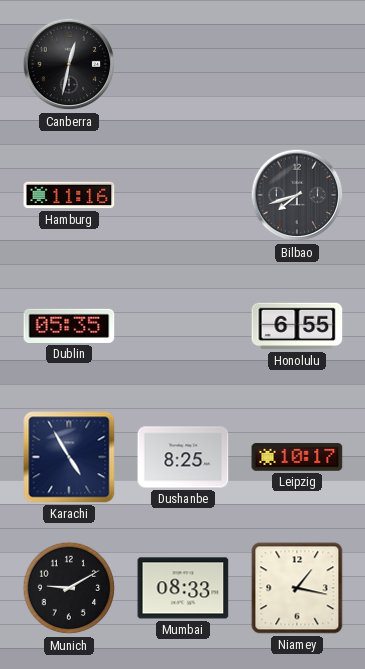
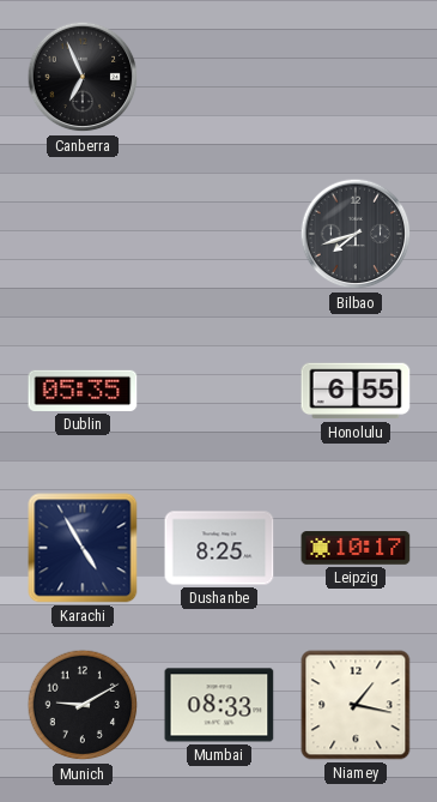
Canberra: 12:32 -> 6:56
Hamburg: 11:16 -> none
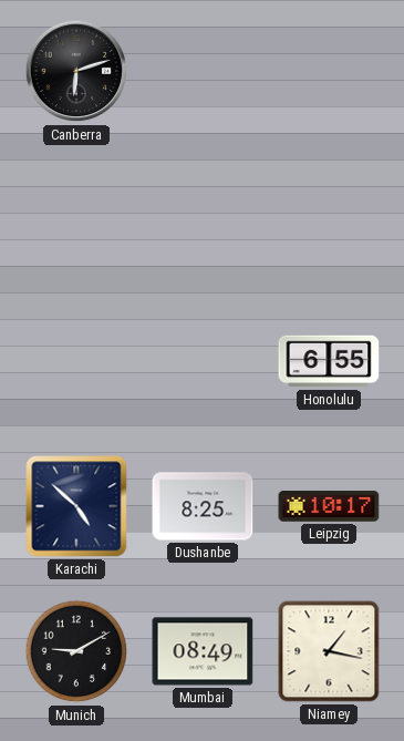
Canberra: 6:56 -> 6:12
Bilbao: 7:42 -> none
Dublin: 05:35 -> none
Karachi: 4:55 -> 4:52
Mumbai: 08:33 -> 08:49
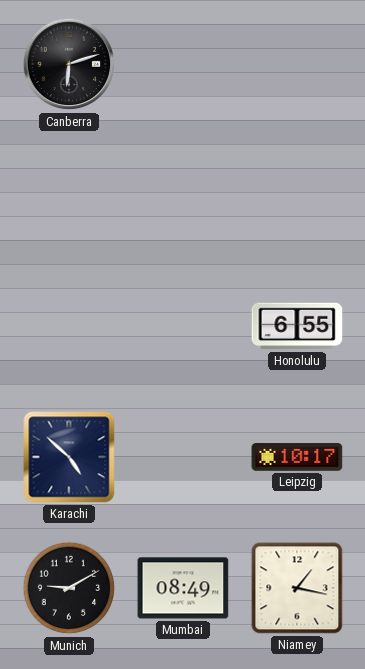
Dushanbe: 8:25 -> none
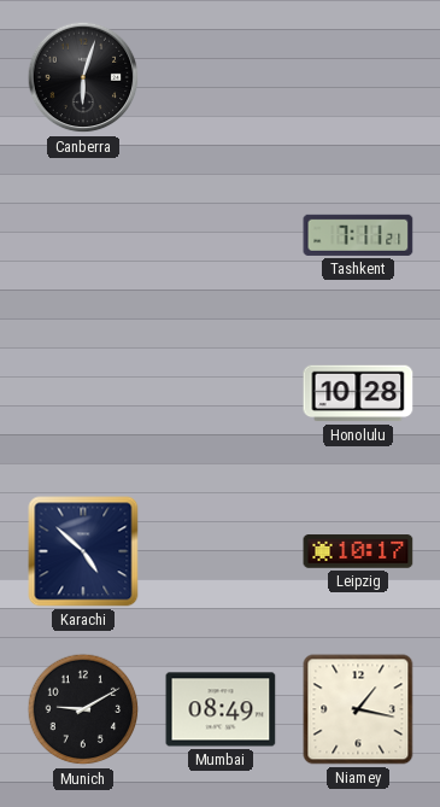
Canberra: 6:12 -> 6:03
Tashkent: none -> 7:11
Honolulu: 6:55 -> 10:28
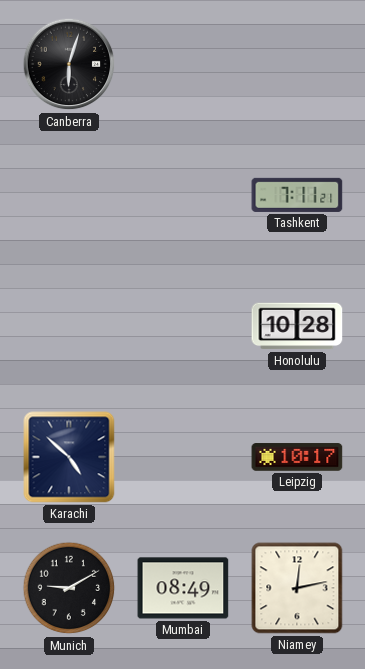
Niamey: 1:17 -> 12:13
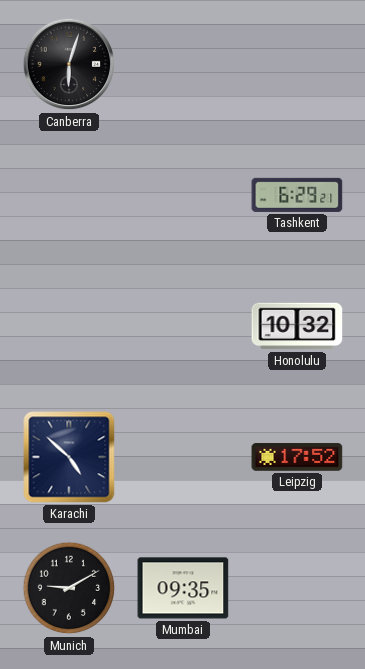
Tashkent: 7:11 -> 6:29
Honolulu: 10:28 -> 10:32
Leipzig: 10:17 -> 17:52
Mumbai: 08:49 -> 09:35
Niamey: 12:13 -> none
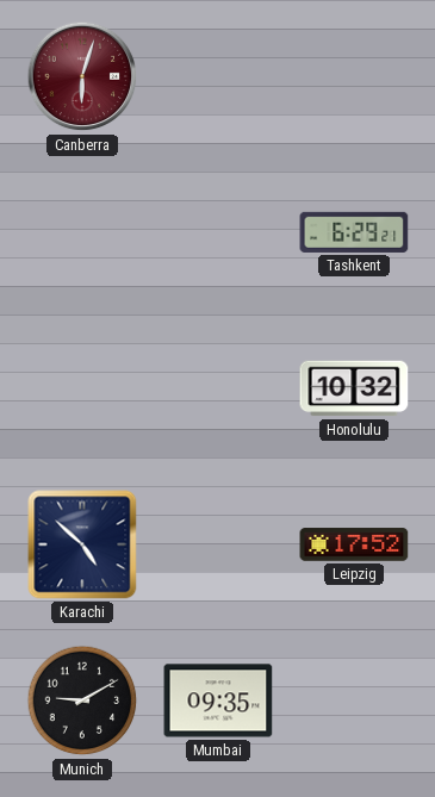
Canberra dial: black -> burgundy
